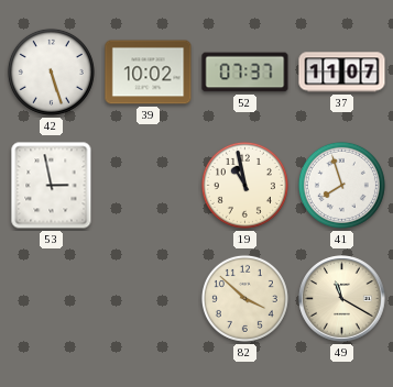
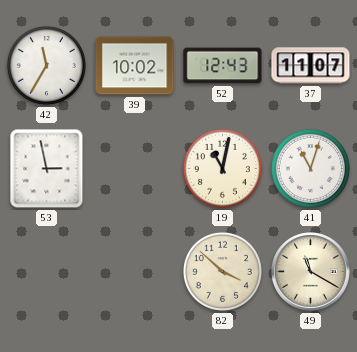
42: 5:27 -> 11:35
52: 07:37 -> 12:43
19: 10:58 -> 11:02
41: 7:57 -> 11:03
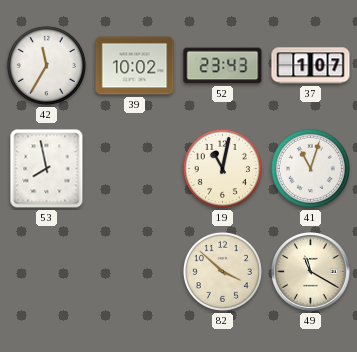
52: 12:43 -> 23:43
37: 11:07 -> 1:07
53: 2:58 -> 7:58
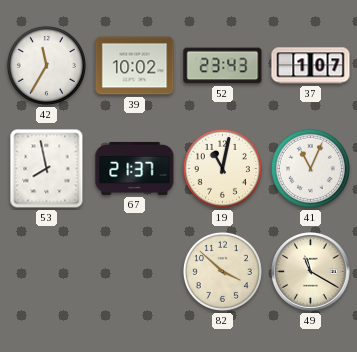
67: none -> 21:37
41: 11:03 -> 11:04
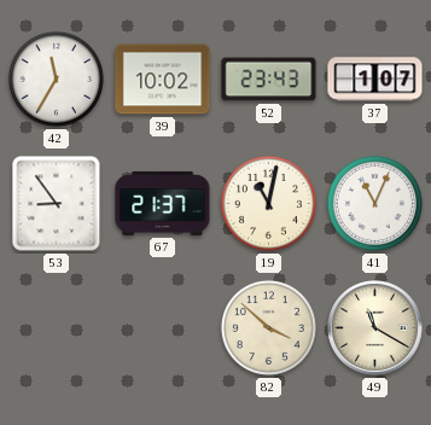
53: 7:58 -> 8:54
